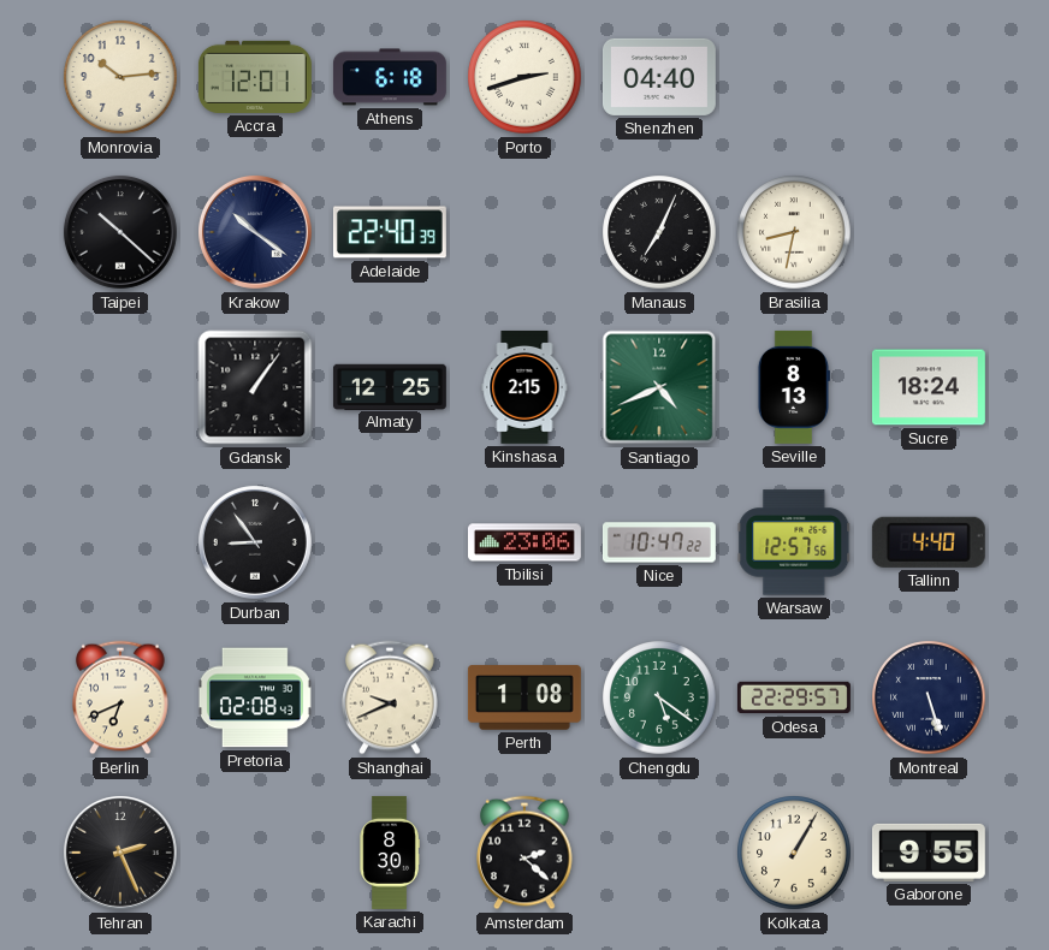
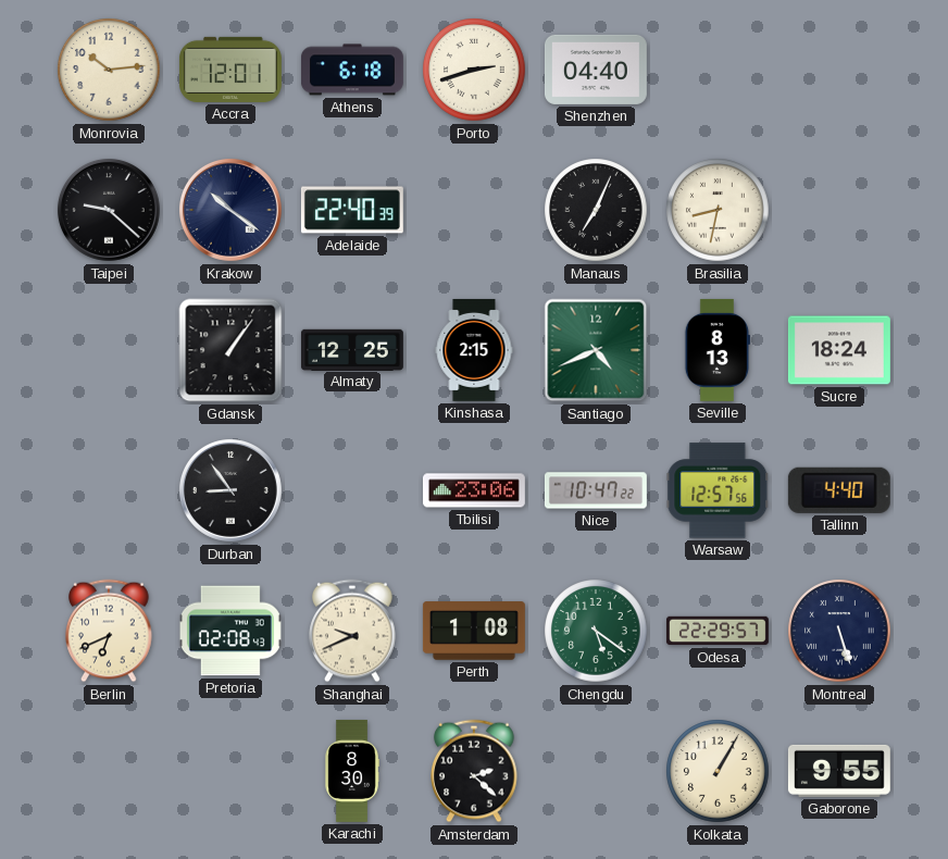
Taipei: 10:22 -> 9:22
Tehran: 2:26 -> none
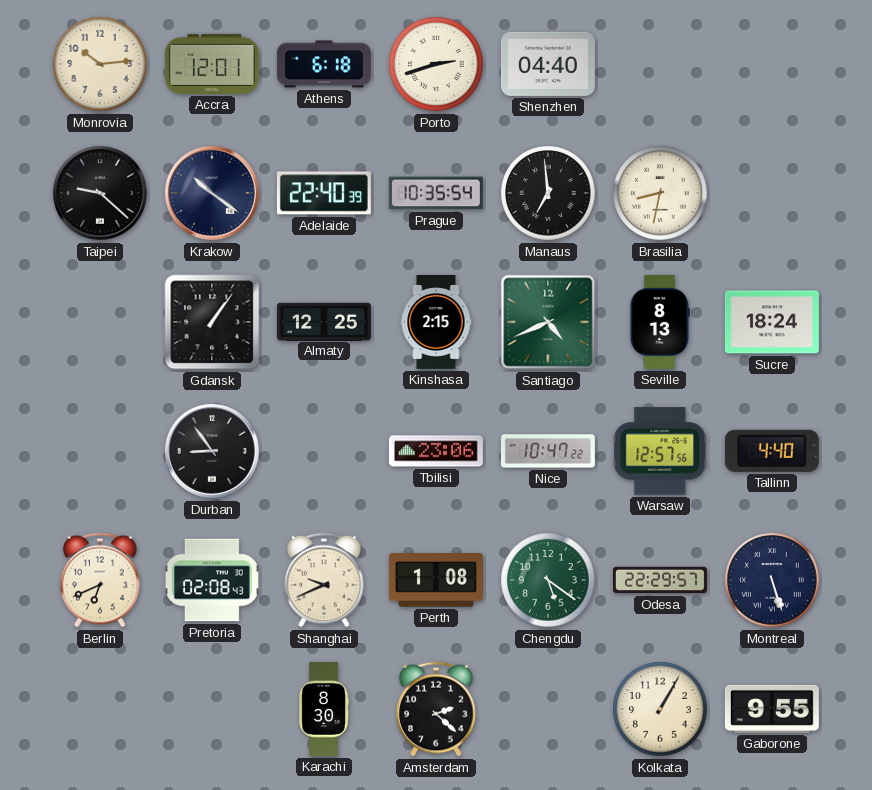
Prague: none -> 10:35
Manaus: 7:04 -> 6:59
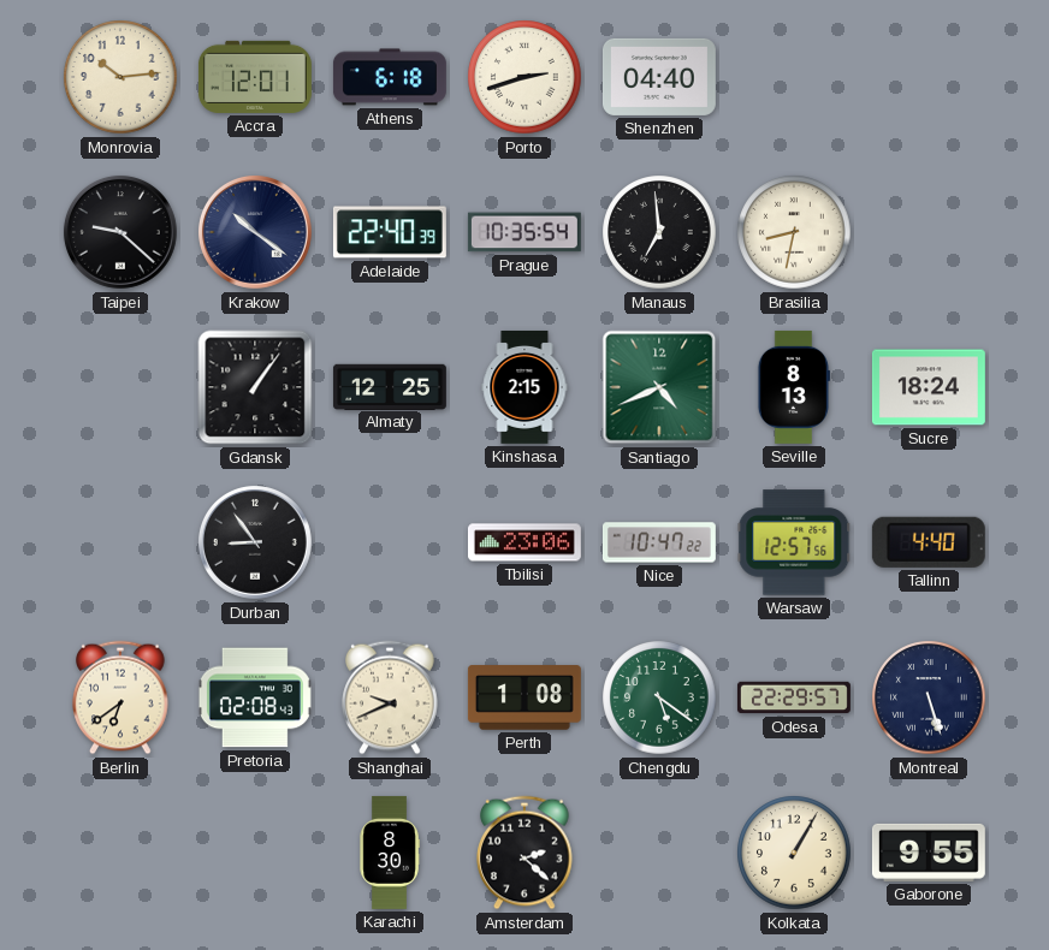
Berlin: 6:41 -> 6:39
